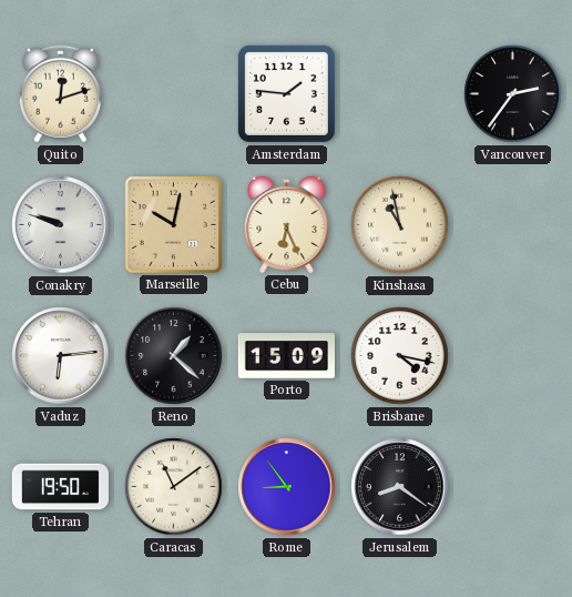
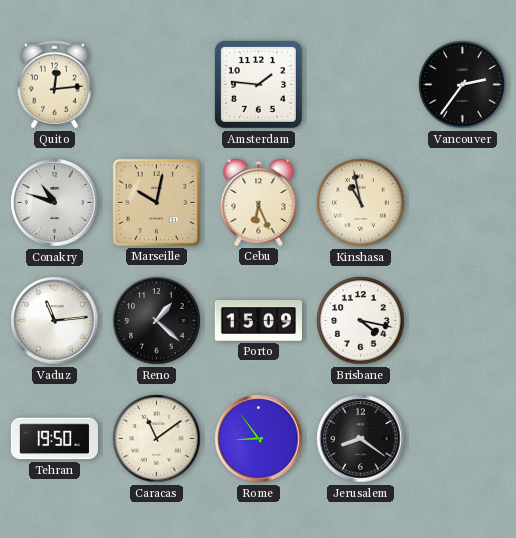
Quito: 12:12 -> 12:14
Conakry: 9:48 -> 10:48
Vaduz: 6:14 -> 11:14
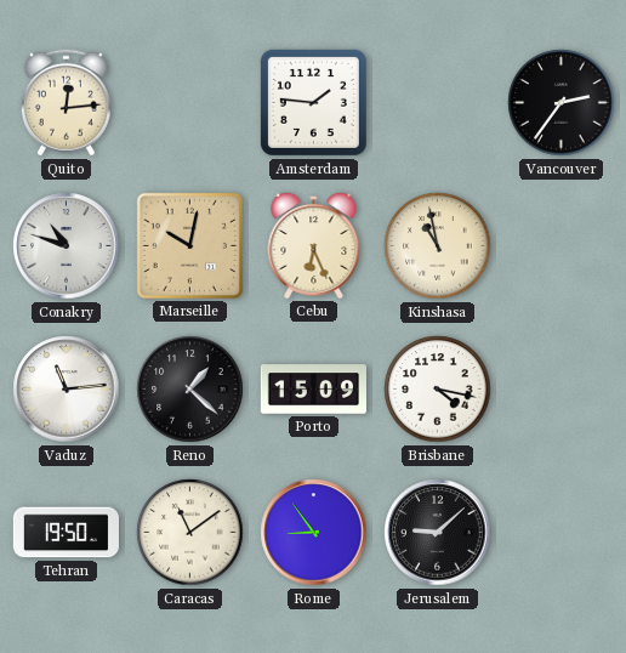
Jerusalem: 8:21 -> 9:08
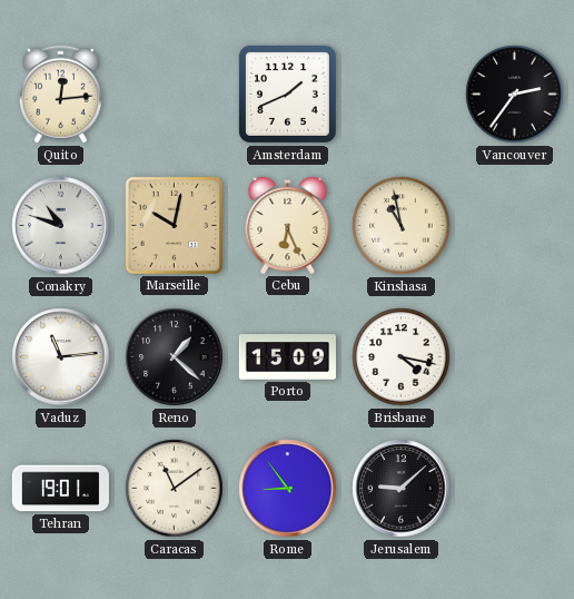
Amsterdam: 1:46 -> 1:41
Tehran: 19:50 -> 19:01
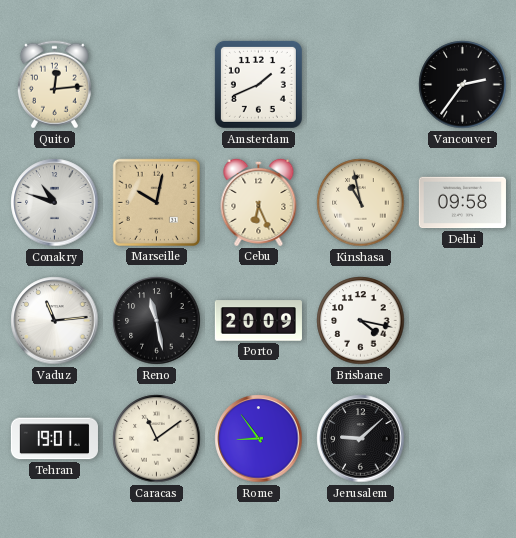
Delhi: none -> 09:58
Reno: 1:22 -> 11:28
Porto: 15:09 -> 20:09
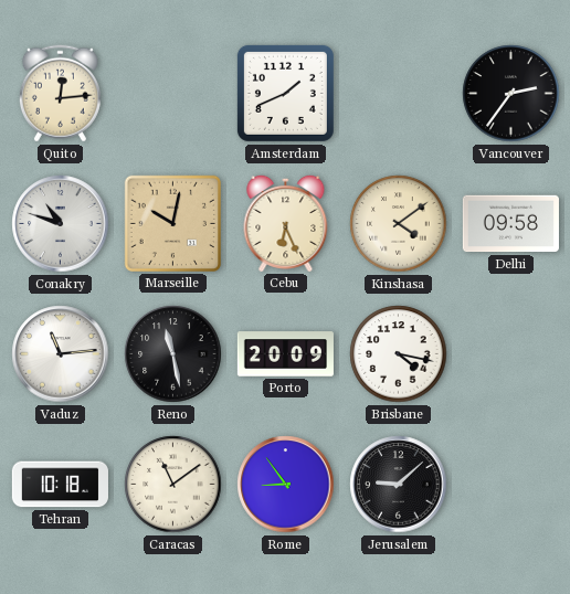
Kinshasa: 10:58 -> 4:09
Tehran: 19:01 -> 10:18
